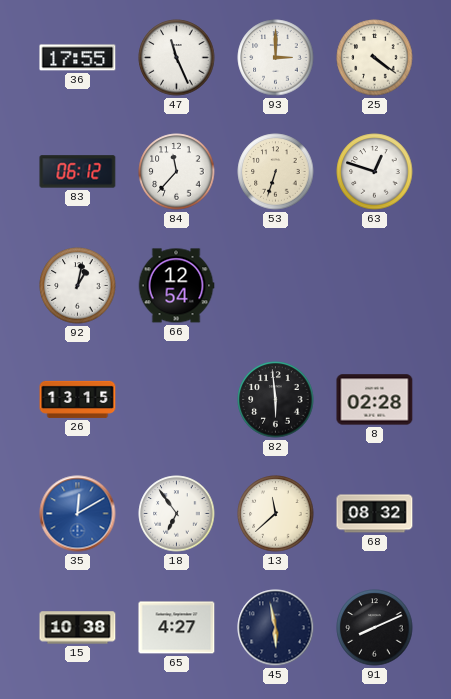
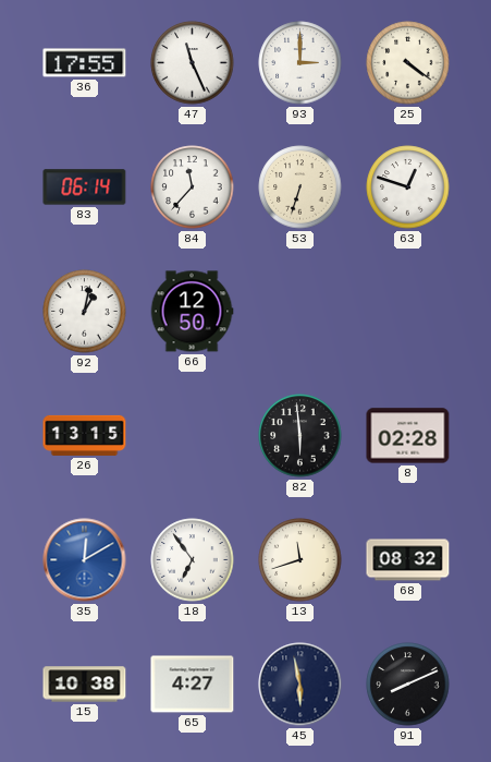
83: 06:12 -> 06:14
66: 12:54 -> 12:50
13: 11:38 -> 11:42
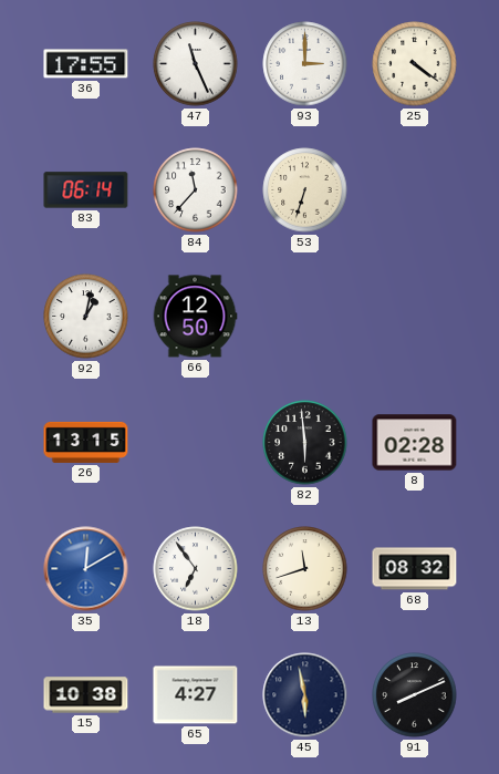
63: 12:48 -> none
